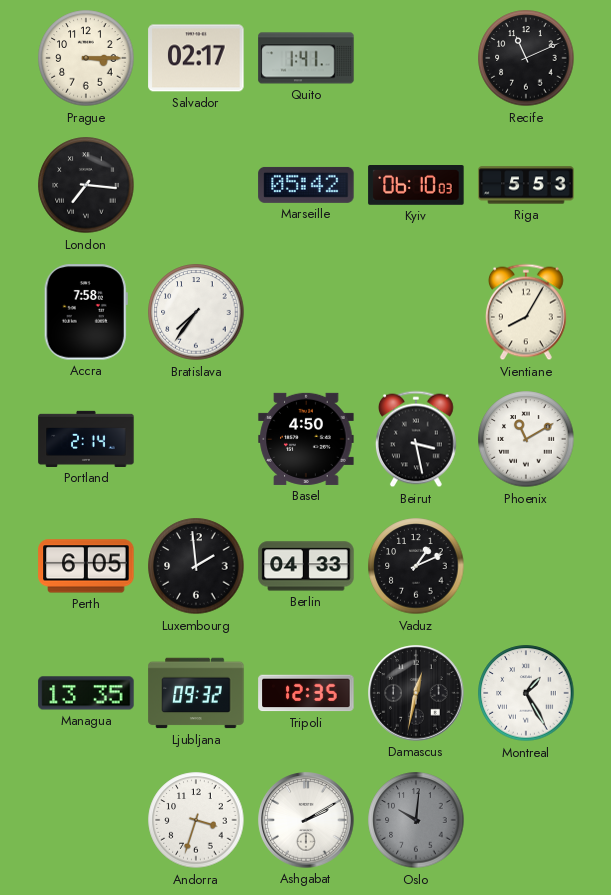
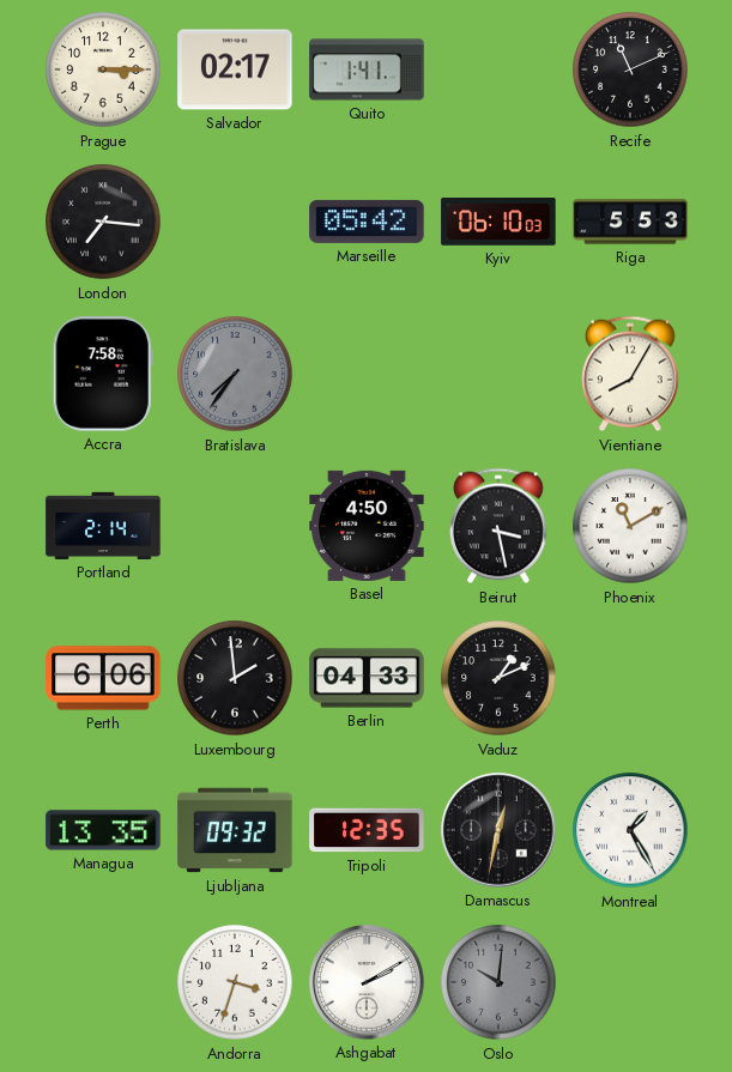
Bratislava dial: white -> grey
Perth: 6:05 -> 6:06
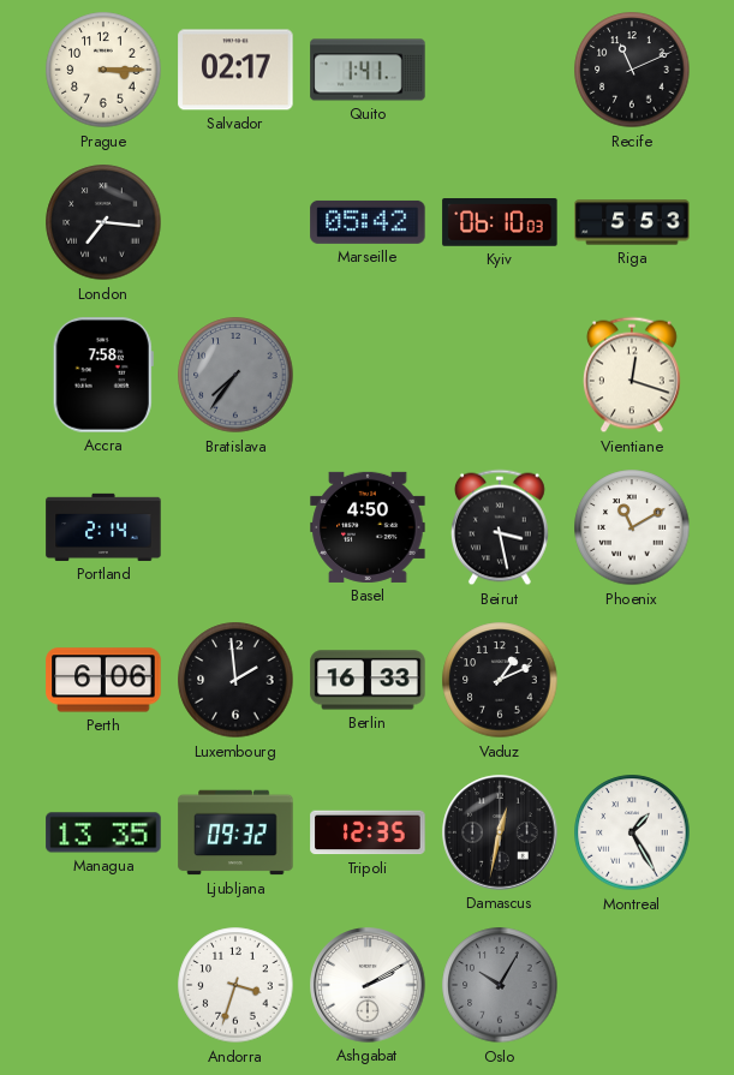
Vientiane: 8:05 -> 12:18
Berlin: 04:33 -> 16:33
Oslo: 10:01 -> 10:05
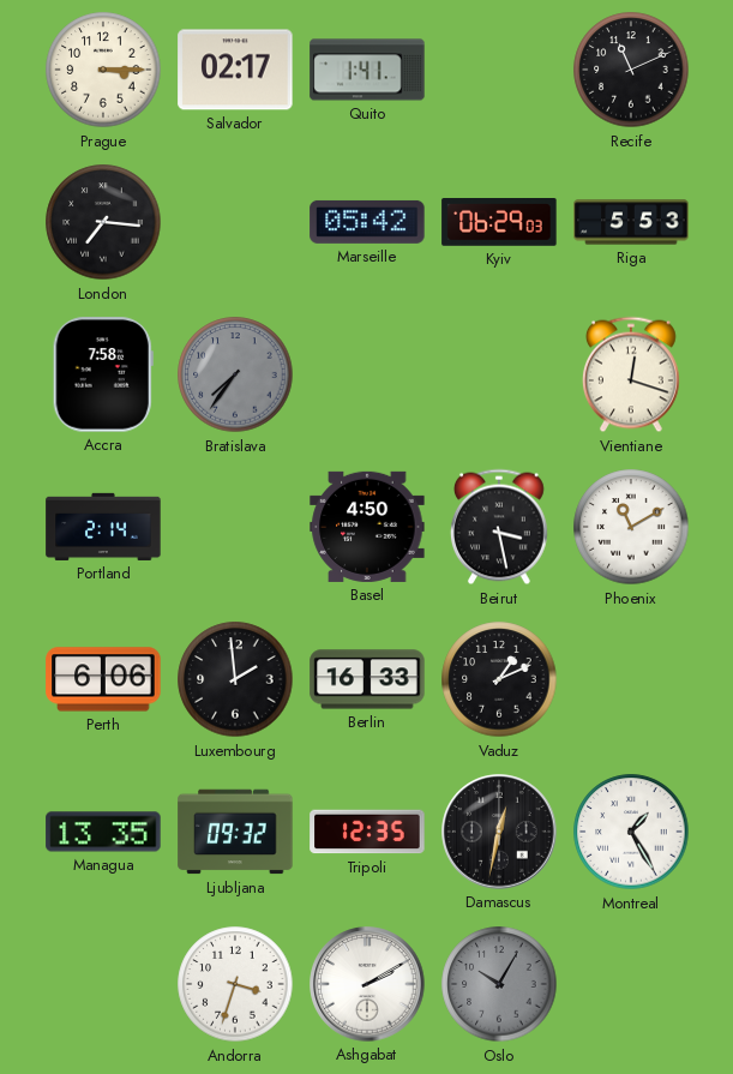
Kyiv: 06:10 -> 06:29
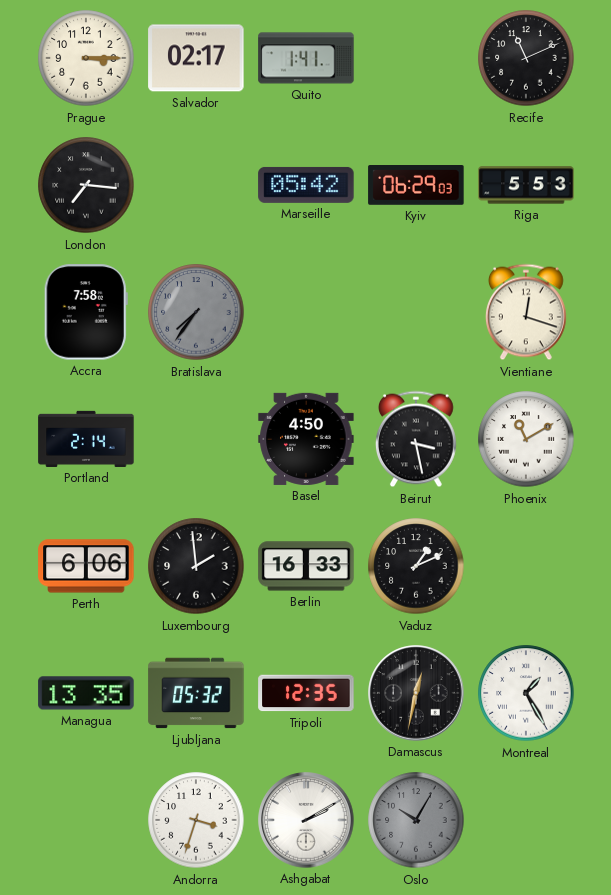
Ljubljana: 09:32 -> 05:32
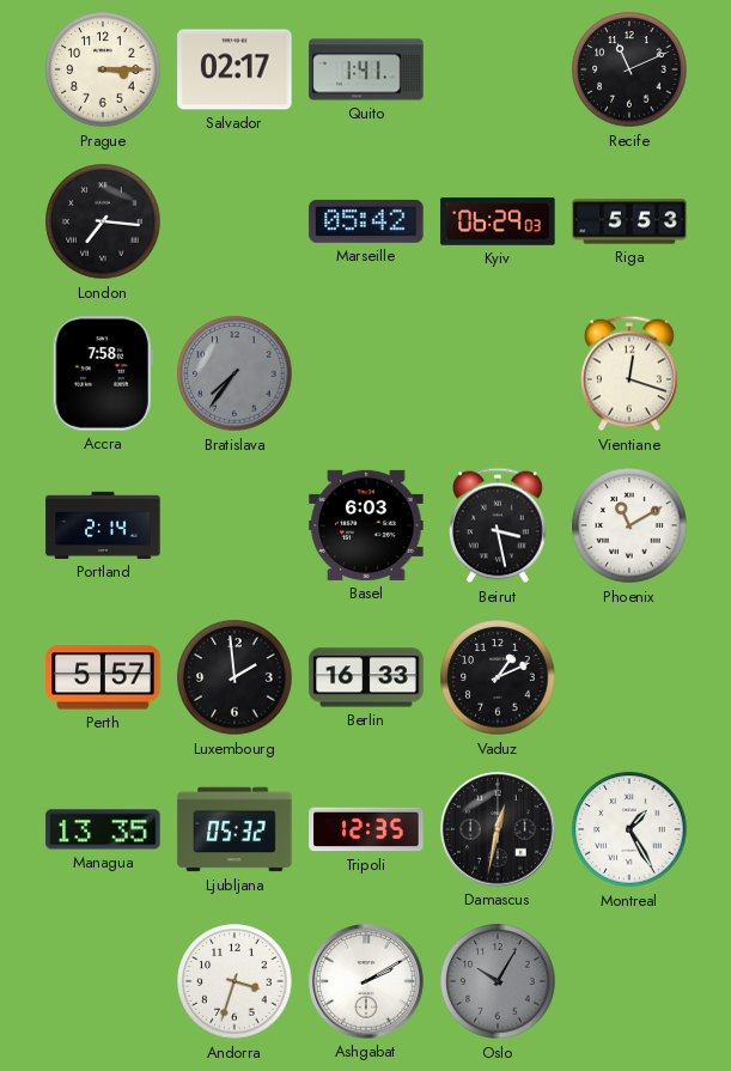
Basel: 4:50 -> 6:03
Perth: 6:06 -> 5:57
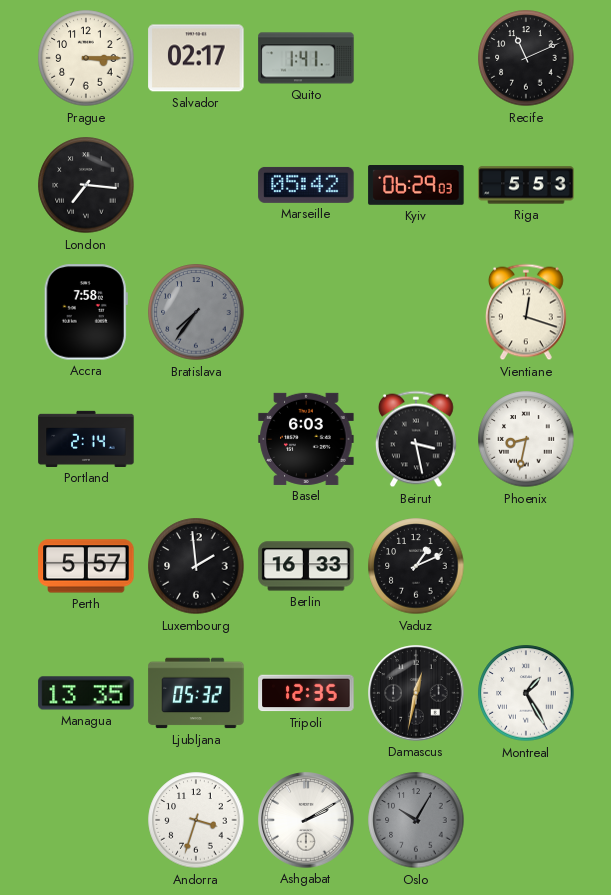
Phoenix: 11:10 -> 8:32
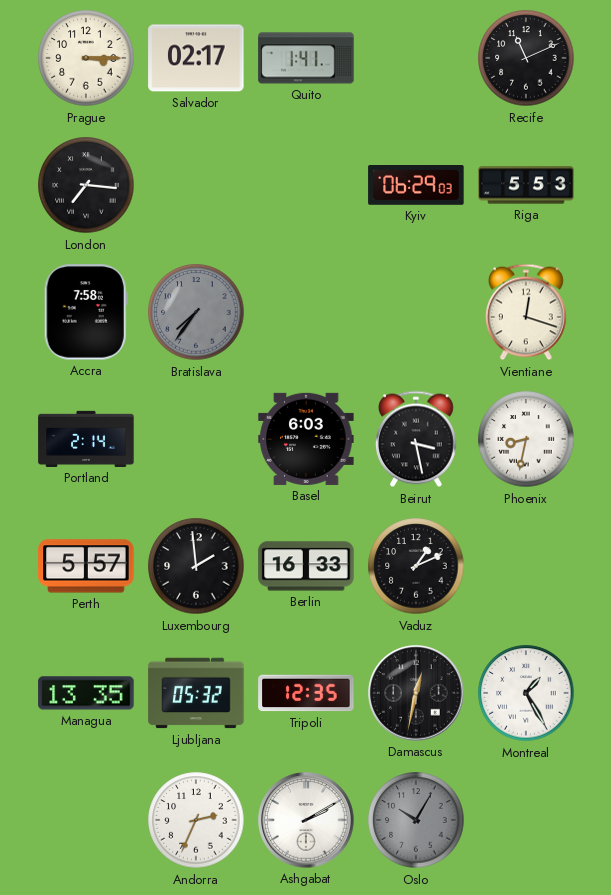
Marseille: 05:42 -> none
Andorra: 3:33 -> 2:34
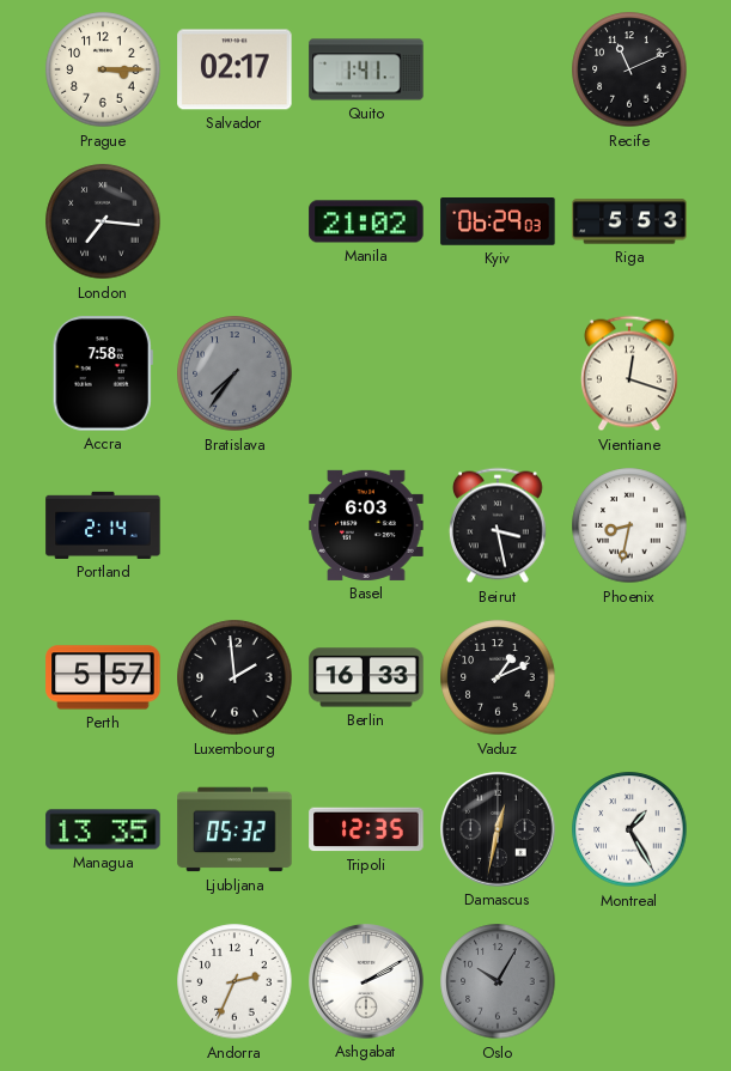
Manila: none -> 21:02
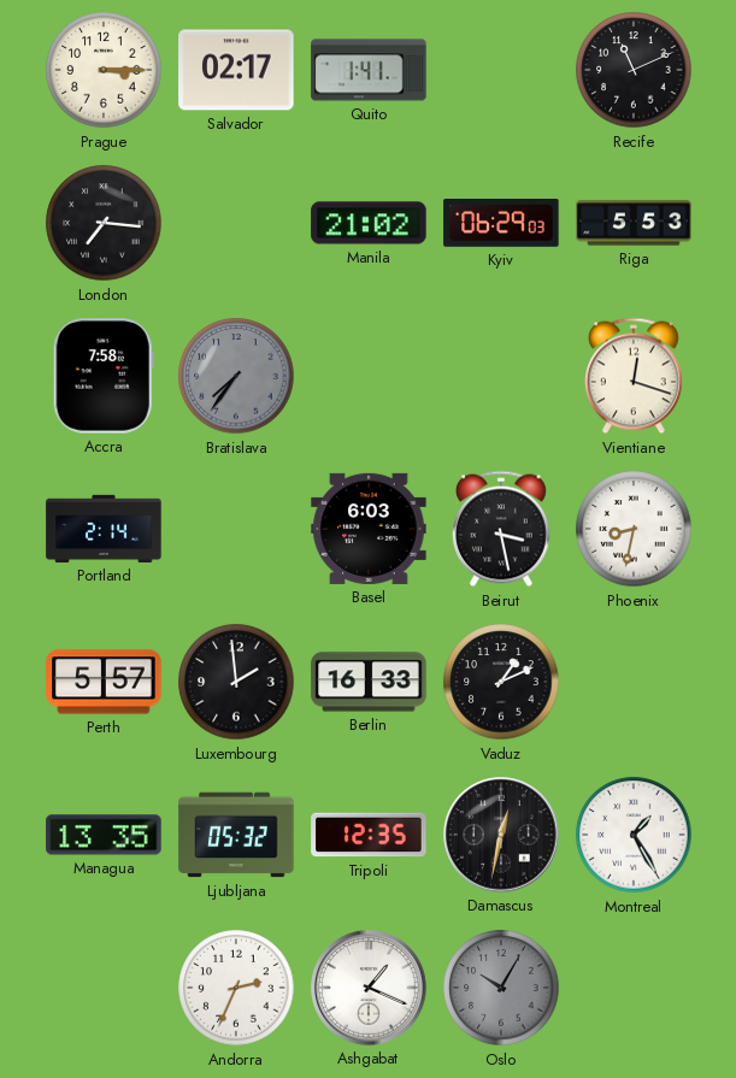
Ashgabat: 2:10 -> 1:19
